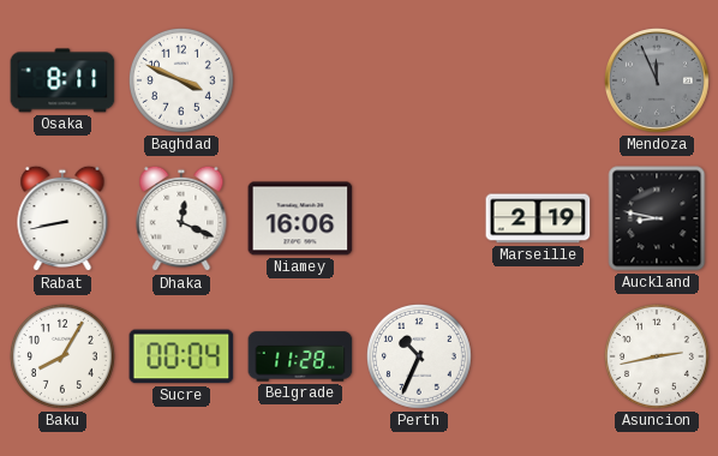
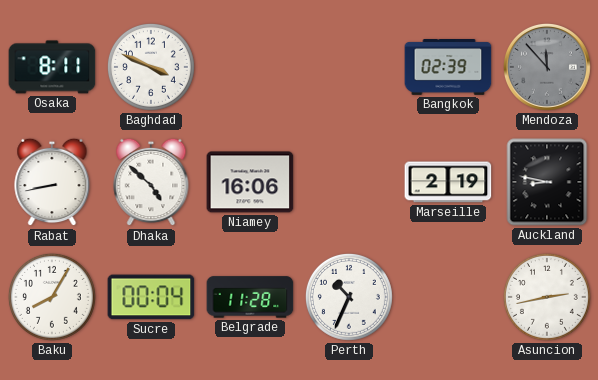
Bangkok: none -> 02:39
Mendoza: 11:56 -> 11:53
Dhaka: 12:19 -> 4:52
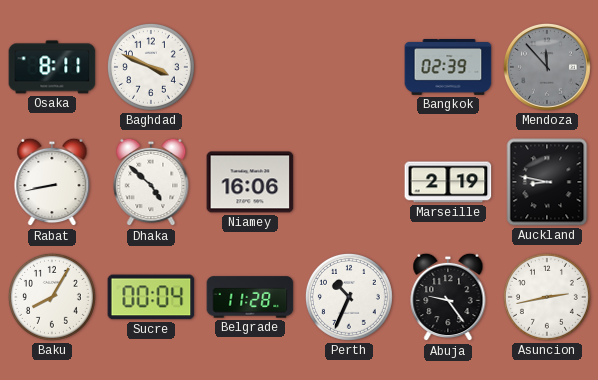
Abuja: none -> 9:24
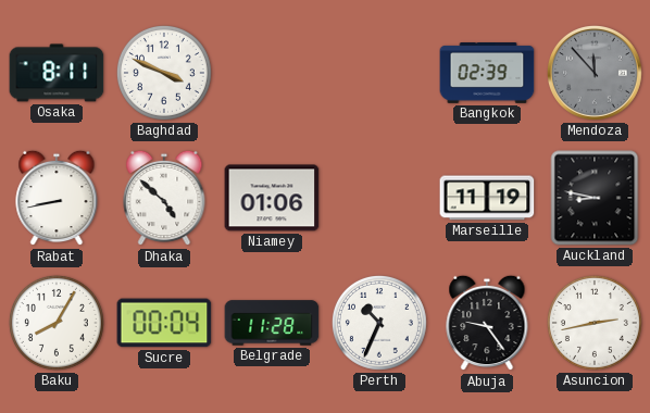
Niamey: 16:06 -> 01:06
Marseille: 2:19 -> 11:19
